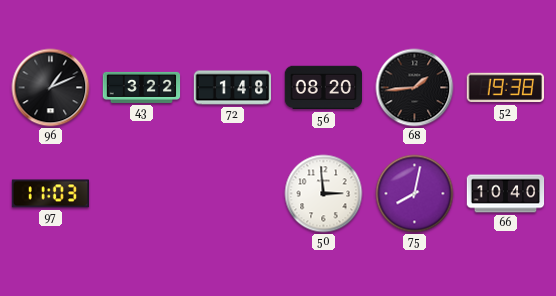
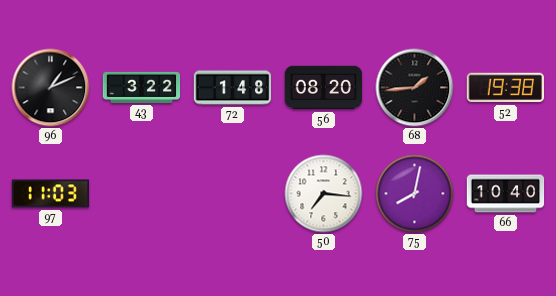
50: 2:59 -> 7:16
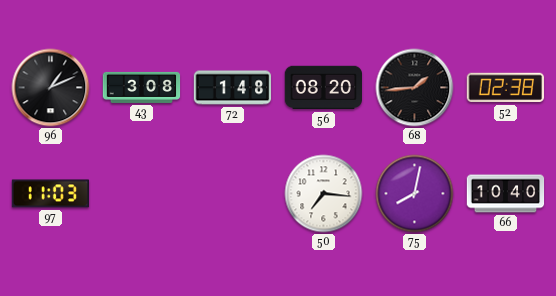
43: 3:22 -> 3:08
52: 19:38 -> 02:38
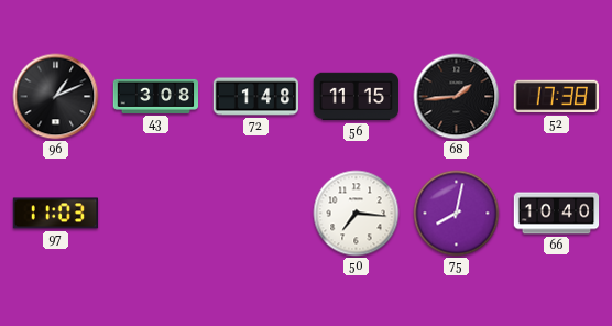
56: 08:20 -> 11:15
52: 02:38 -> 17:38
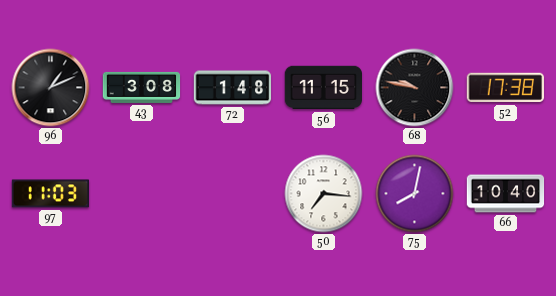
68: 1:44 -> 9:47
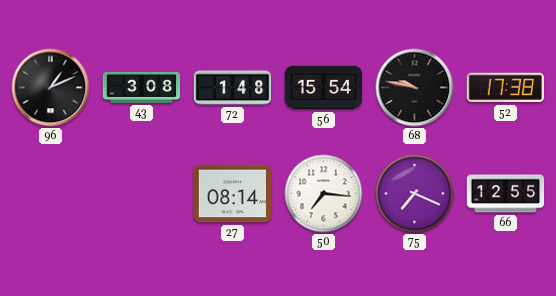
56: 11:15 -> 15:54
97: 11:03 -> none
27: none -> 08:14
75: 8:02 -> 7:19
66: 10:40 -> 12:55
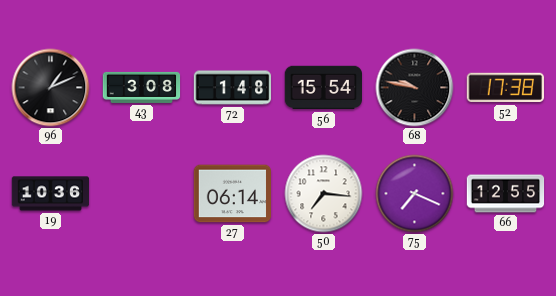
19: none -> 10:36
27: 08:14 -> 06:14
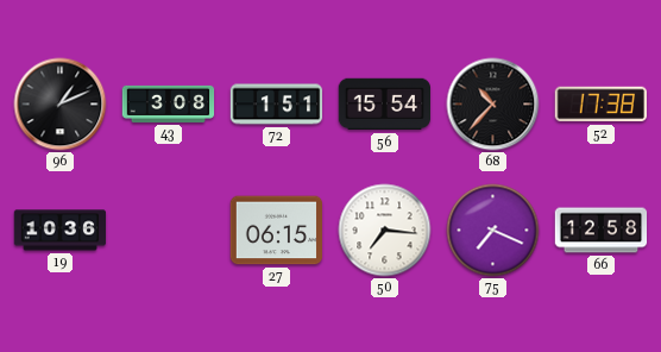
72: 1:48 -> 1:51
68: 9:47 -> 10:37
27: 06:14 -> 06:15
66: 12:55 -> 12:58
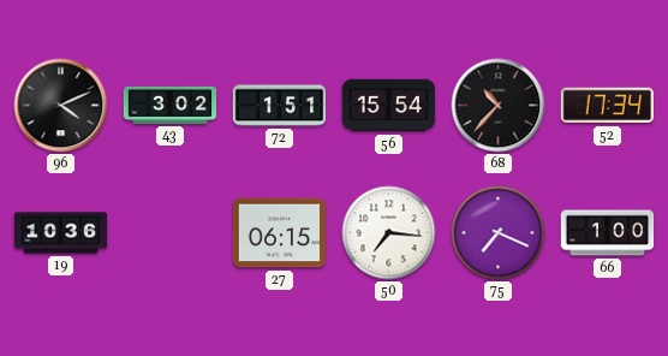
96: 1:11 -> 4:11
43: 3:08 -> 3:02
52: 17:38 -> 17:34
66: 12:58 -> 1:00
